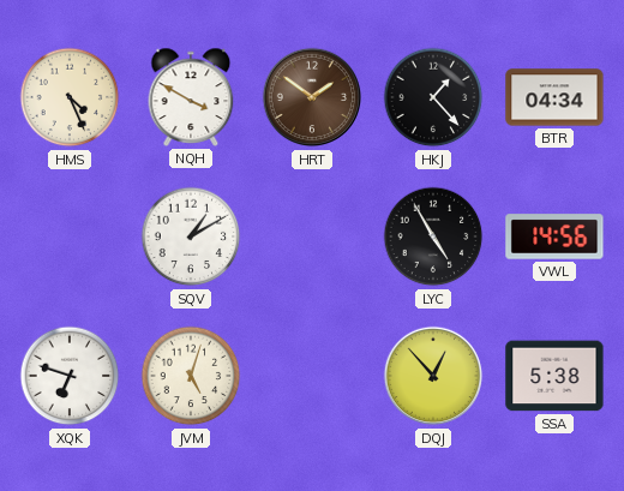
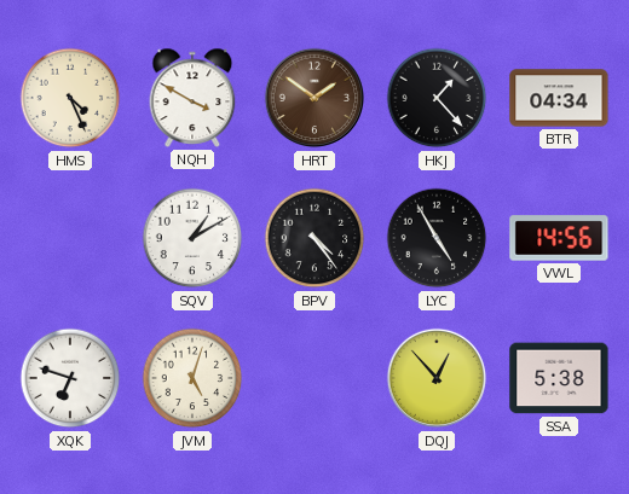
BPV: none -> 4:24
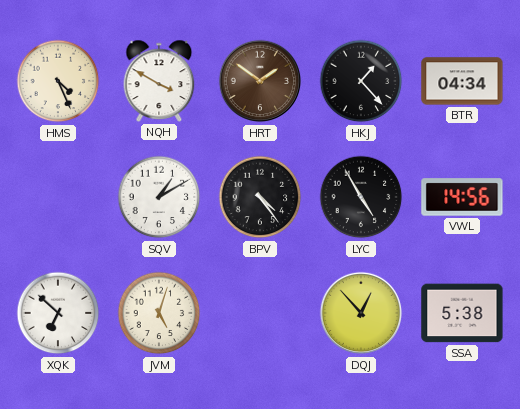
XQK: 6:48 -> 6:52
